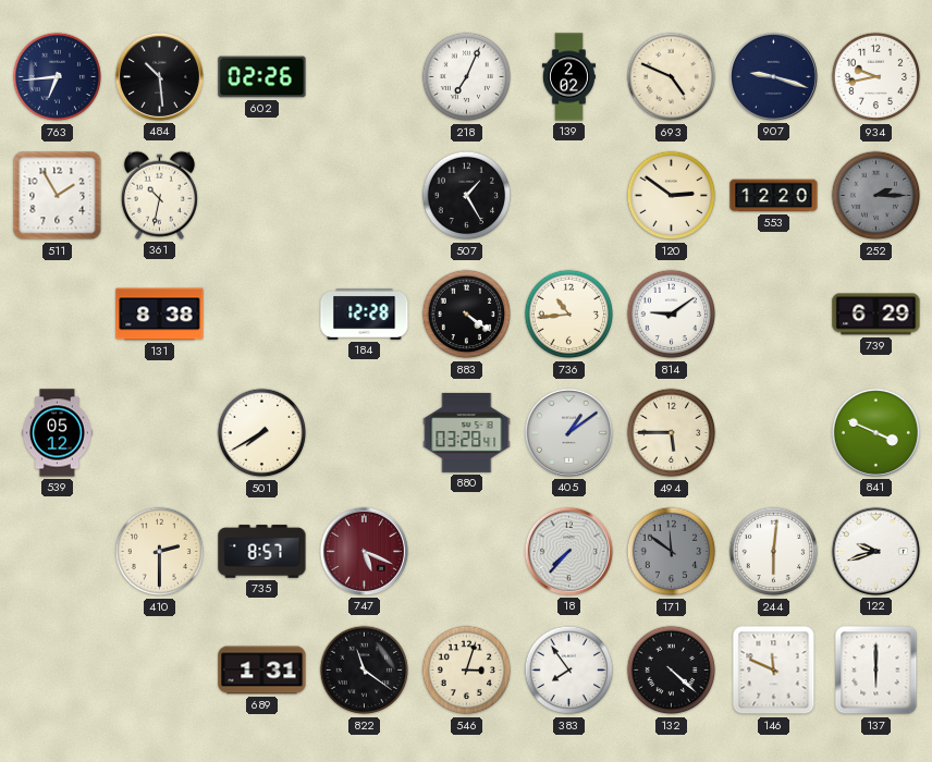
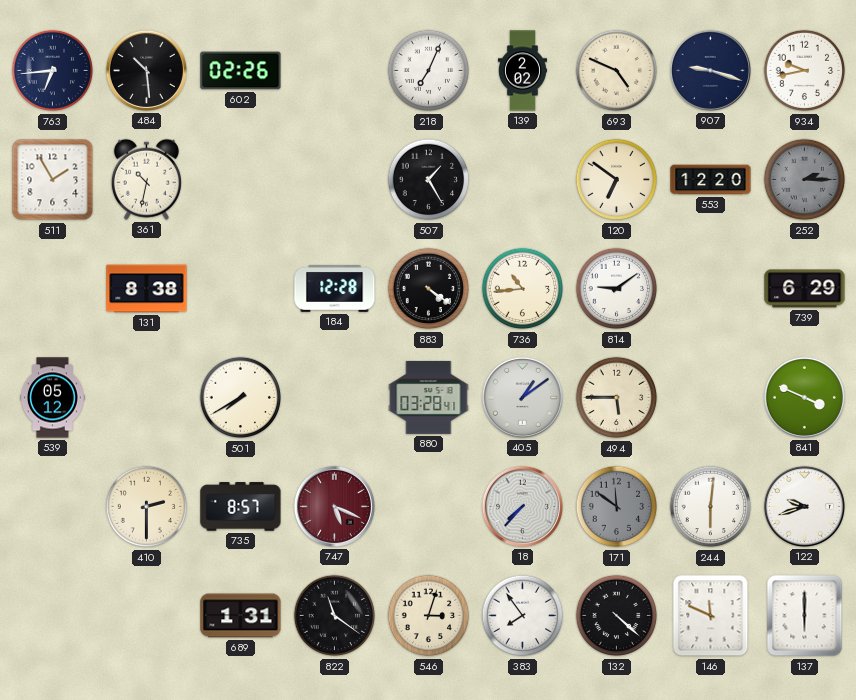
120: 2:51 -> 6:51
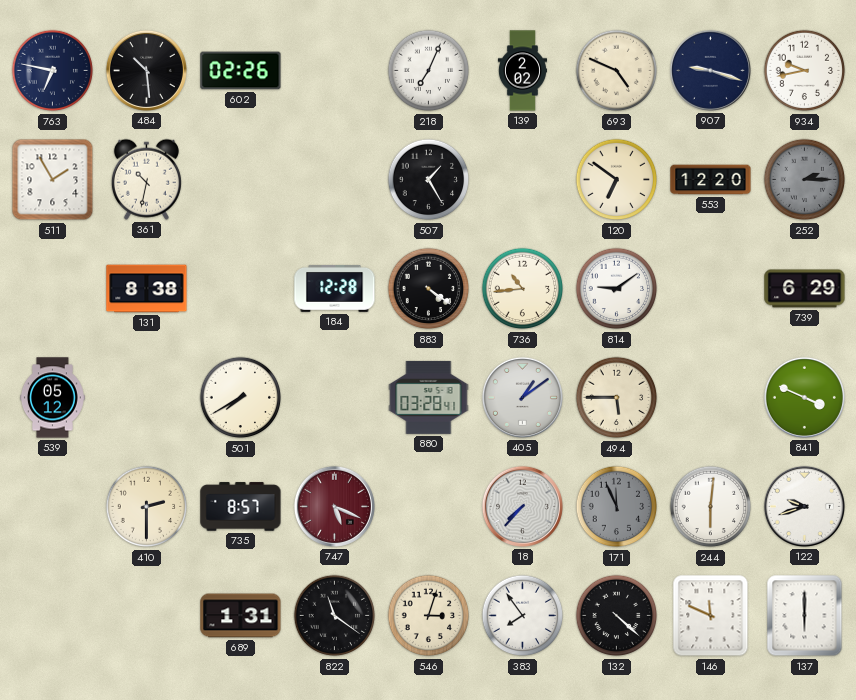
763: 6:44 -> 6:47
171: 11:51 -> 11:56
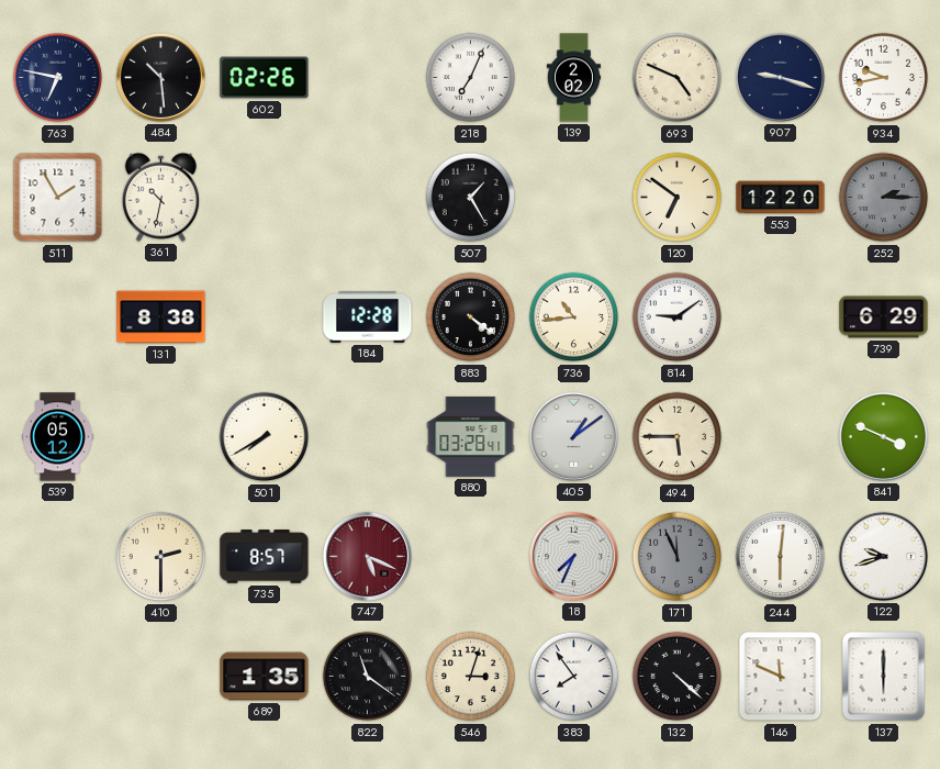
18: 7:37 -> 7:34
689: 1:31 -> 1:35
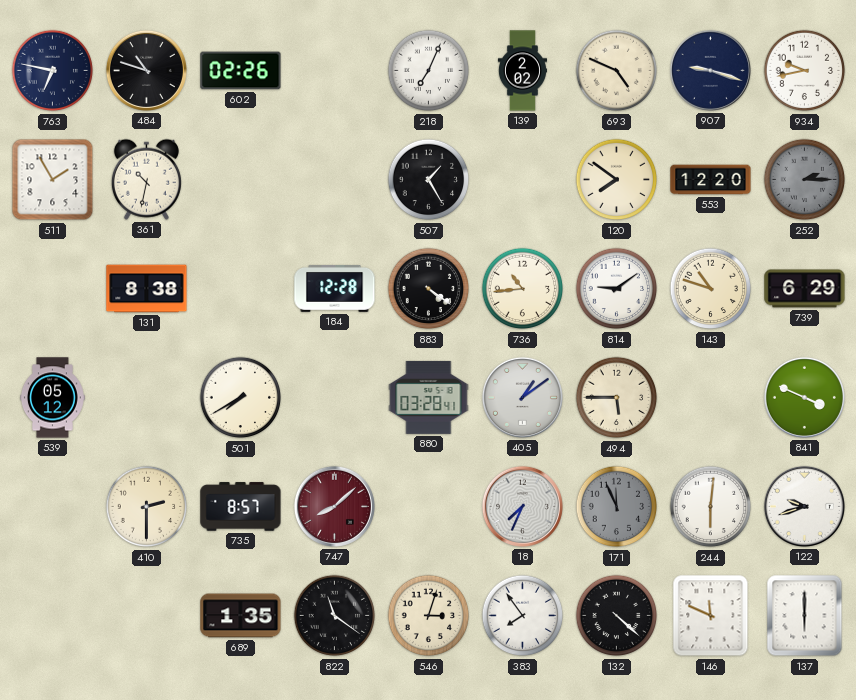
484: 10:29 -> 10:48
120: 6:51 -> 7:51
143: none -> 10:48
747: 5:19 -> 8:08
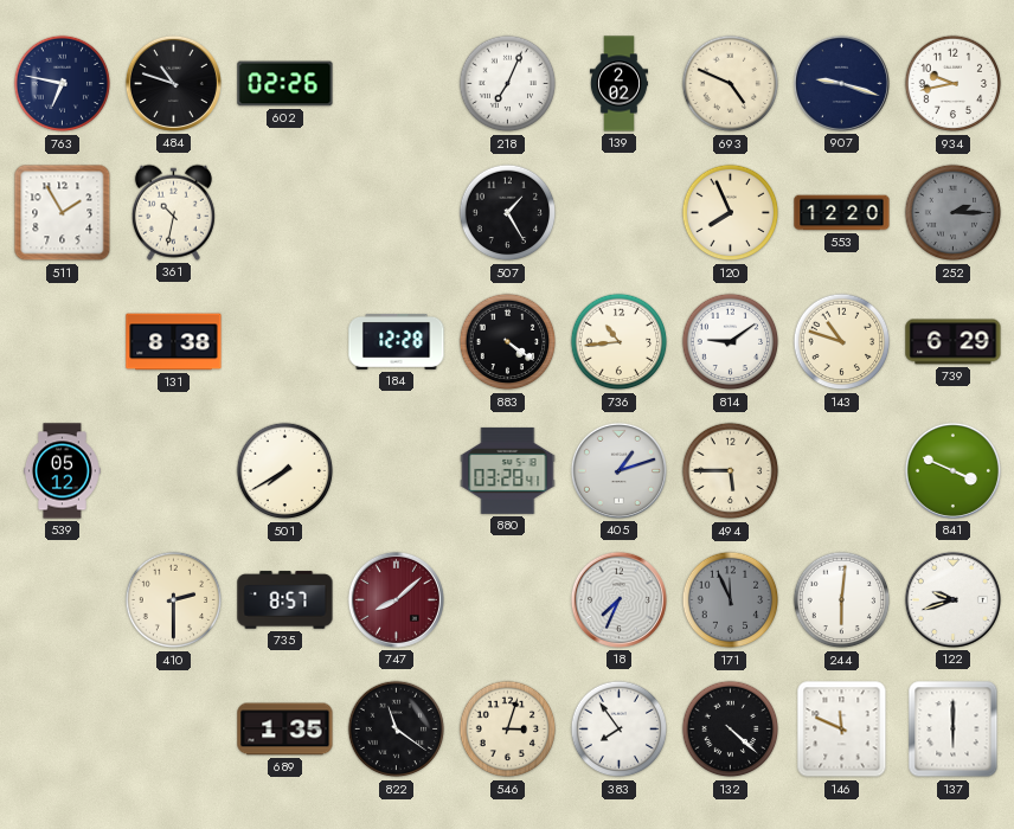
120: 7:51 -> 7:56
405: 1:09 -> 1:12
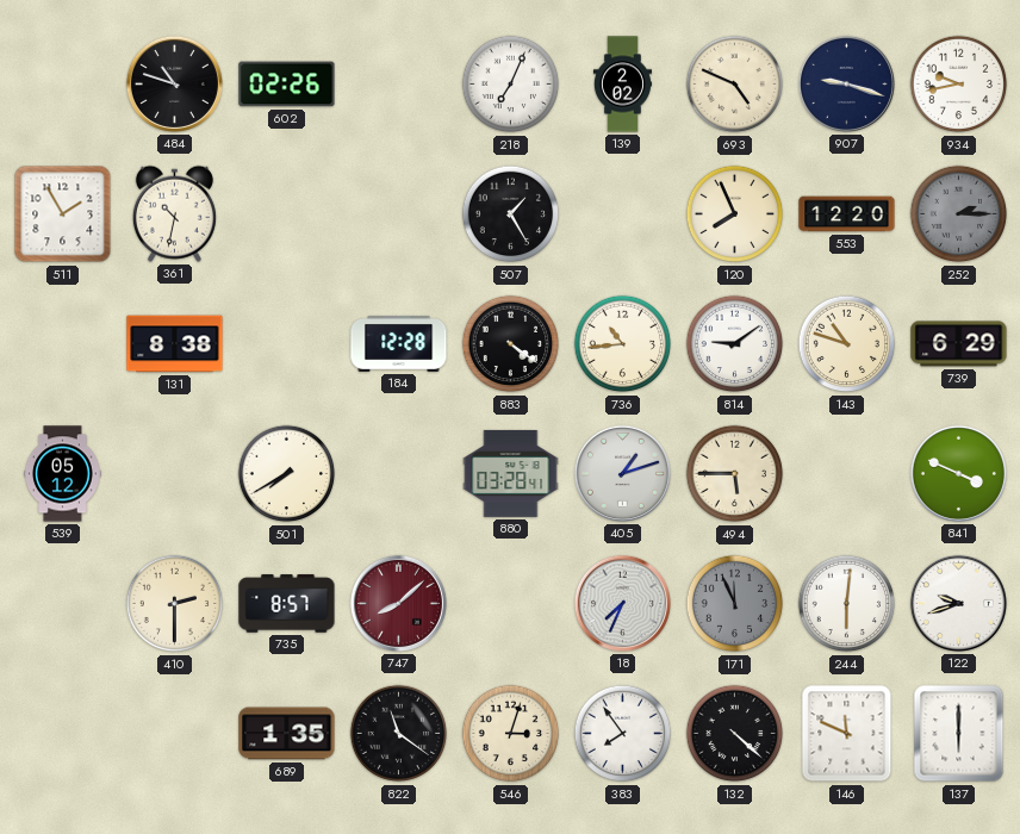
763: 6:47 -> none
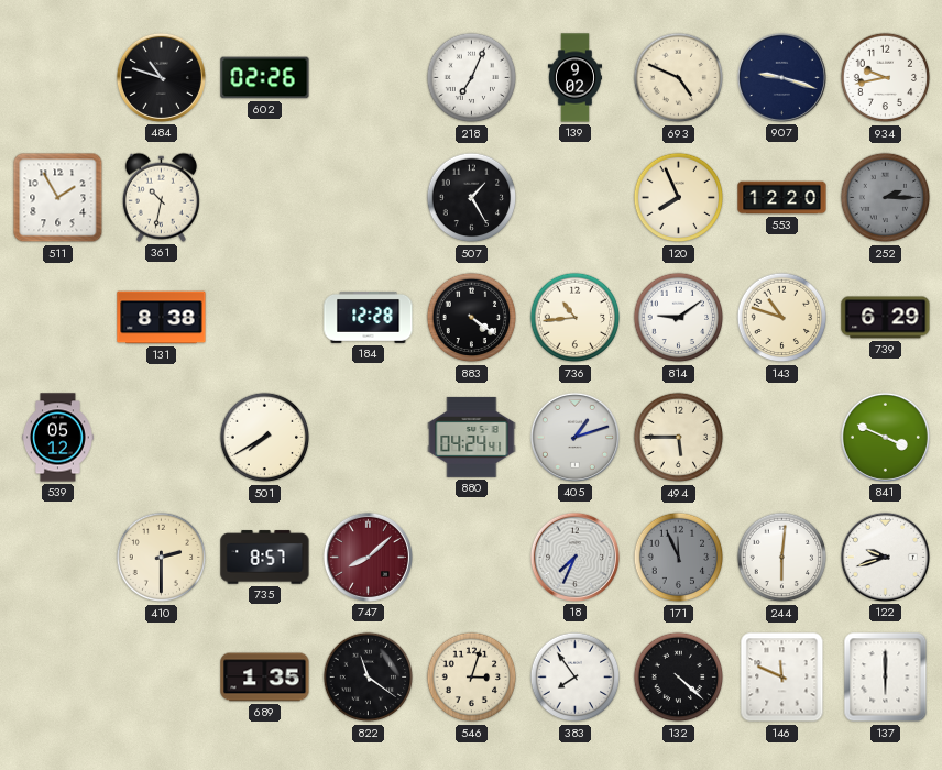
139: 2:02 -> 9:02
880: 03:28 -> 04:24
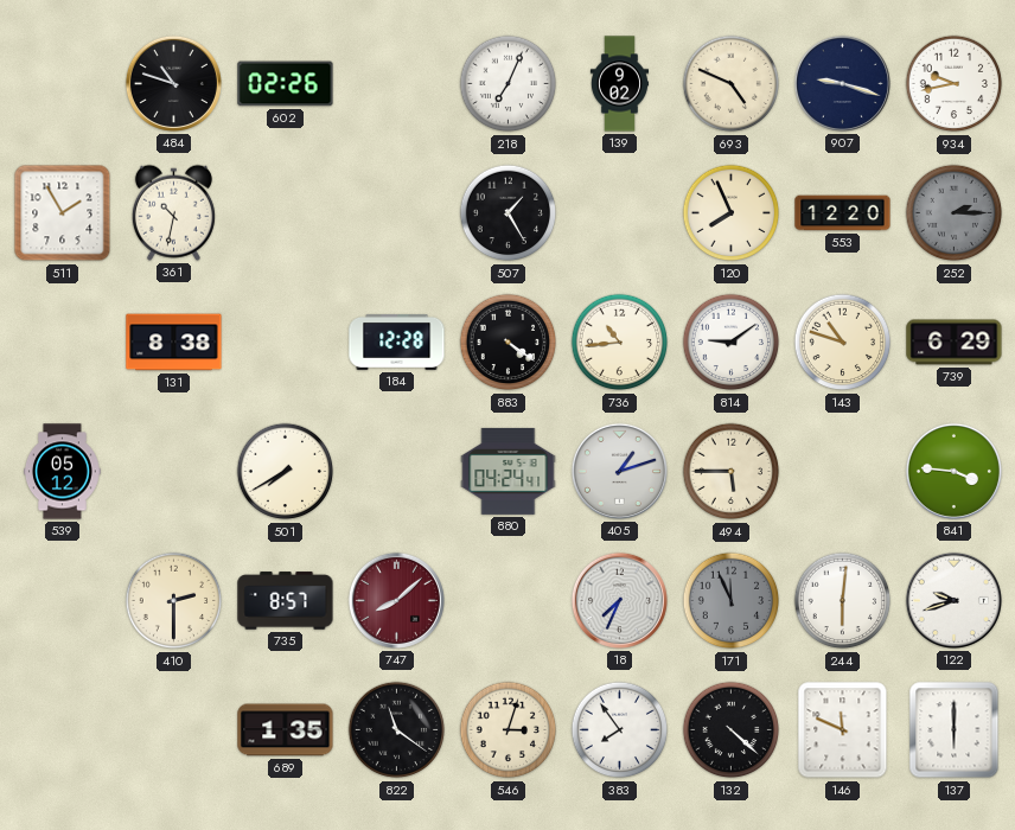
841: 3:49 -> 3:46
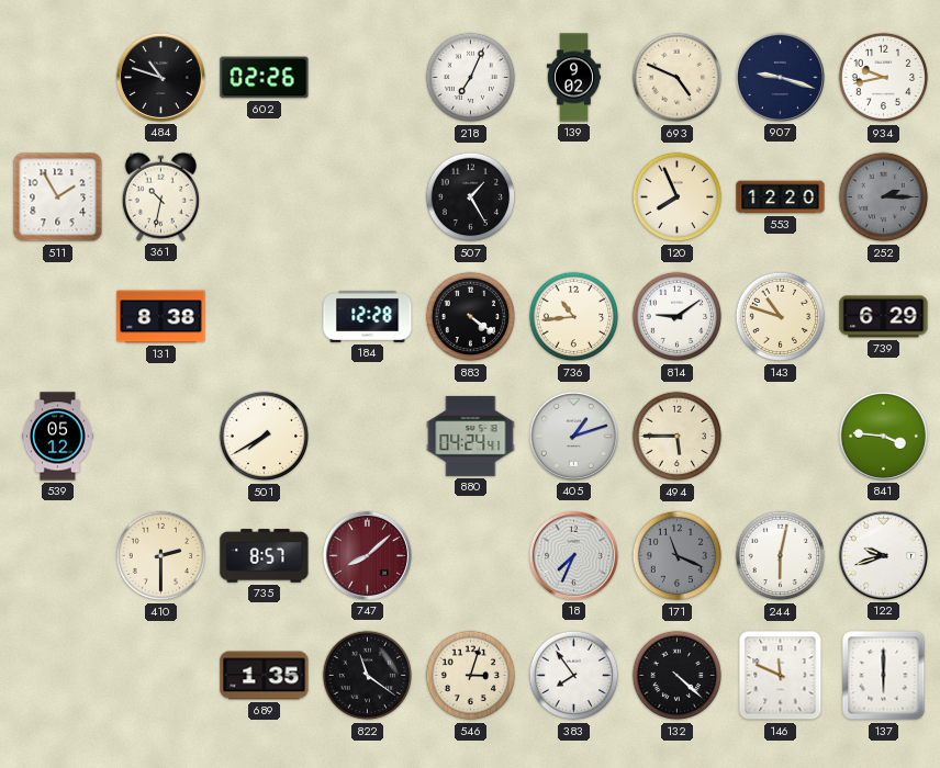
171: 11:56 -> 11:19
244: 6:01 -> 6:02
